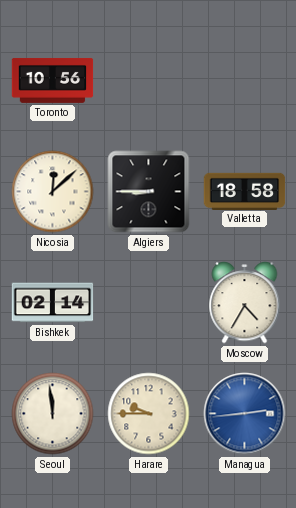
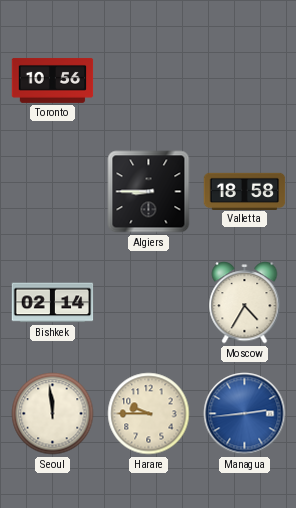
Nicosia: 12:08 -> none
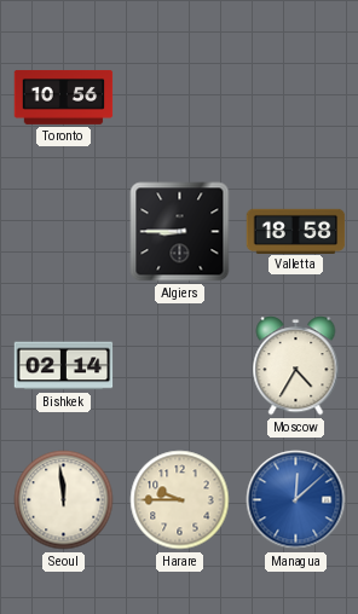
Managua: 2:44 -> 12:08
